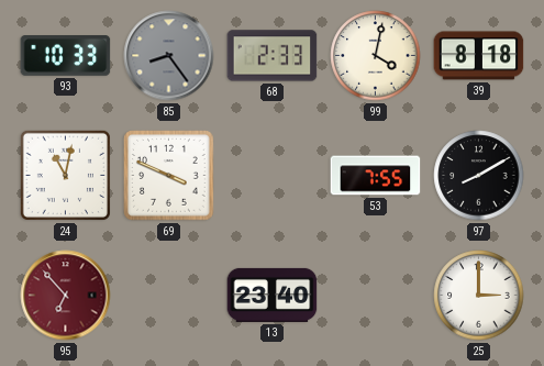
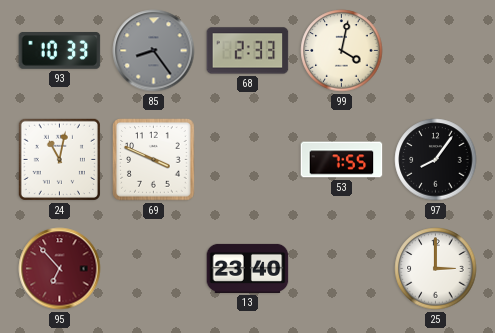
39: 8:18 -> none
97: 8:10 -> 8:06
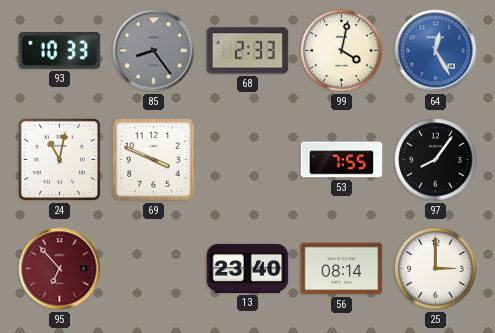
64: none -> 12:25
56: none -> 08:14
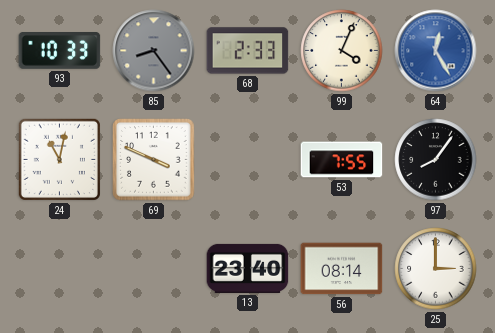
99: 4:02 -> 4:04
95: 6:53 -> none
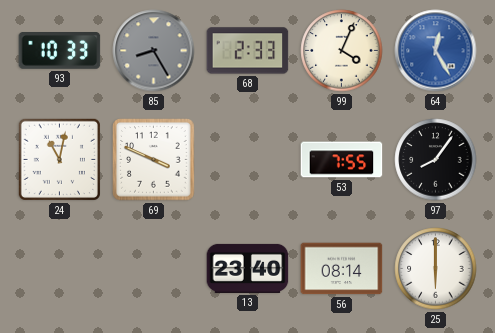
85: 8:24 -> 8:25
25: 3:00 -> 6:00
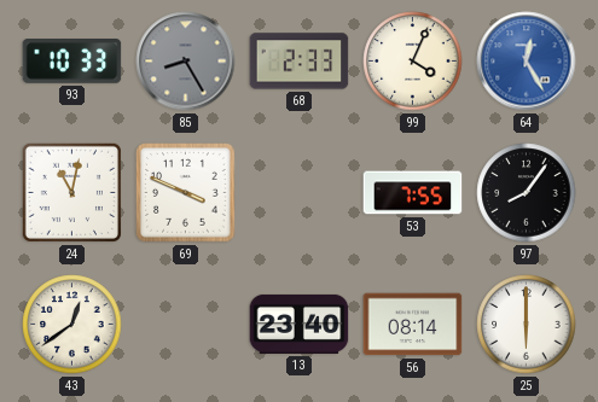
43: none -> 12:39
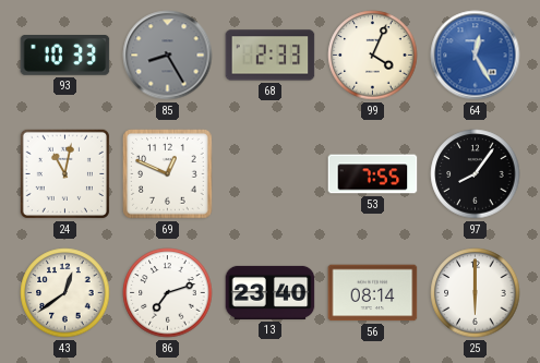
69: 3:49 -> 12:49
86: none -> 7:12
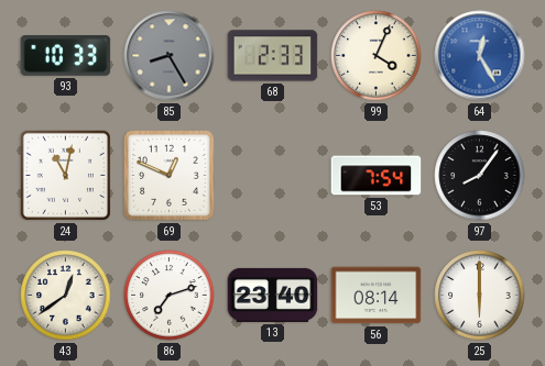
53: 7:55 -> 7:54
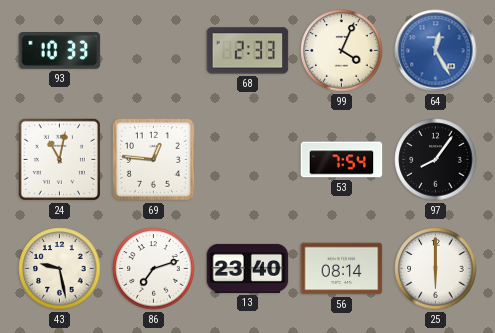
85: 8:25 -> none
69: 12:49 -> 12:46
43: 12:39 -> 9:28
